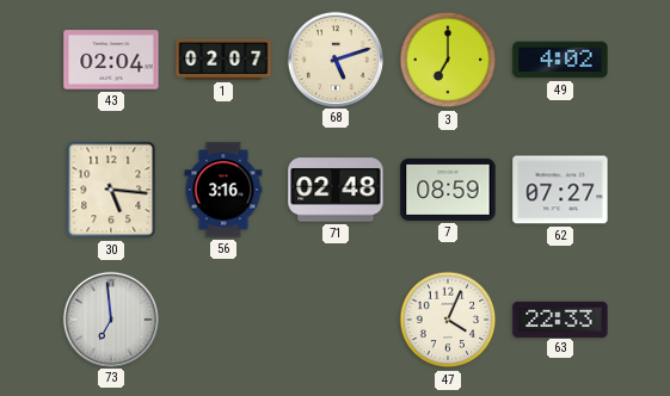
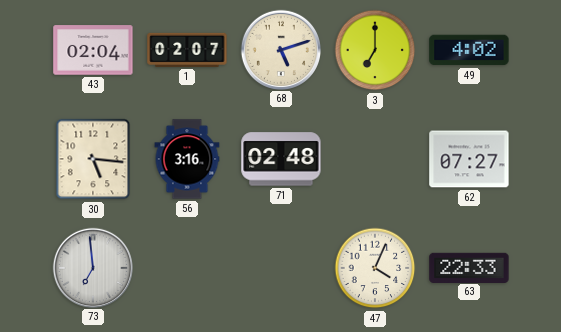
7: 08:59 -> none
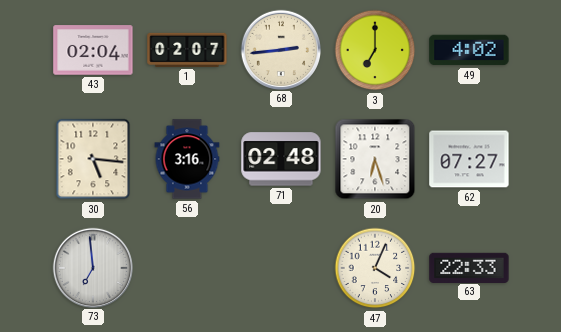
68: 5:12 -> 2:44
20: none -> 6:27
